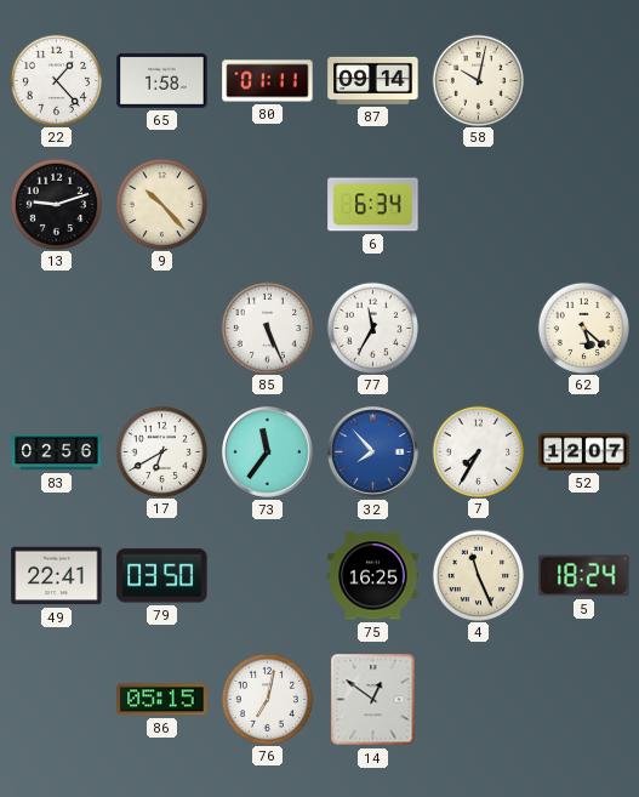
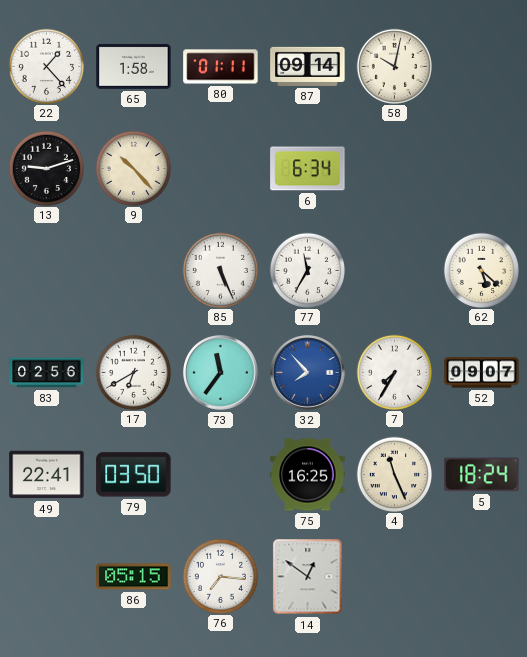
52: 12:07 -> 09:07
76: 7:02 -> 7:16
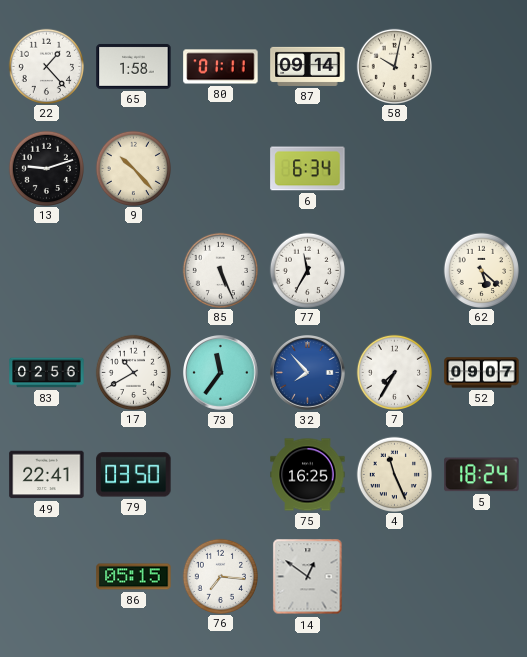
17: 6:40 -> 10:40
